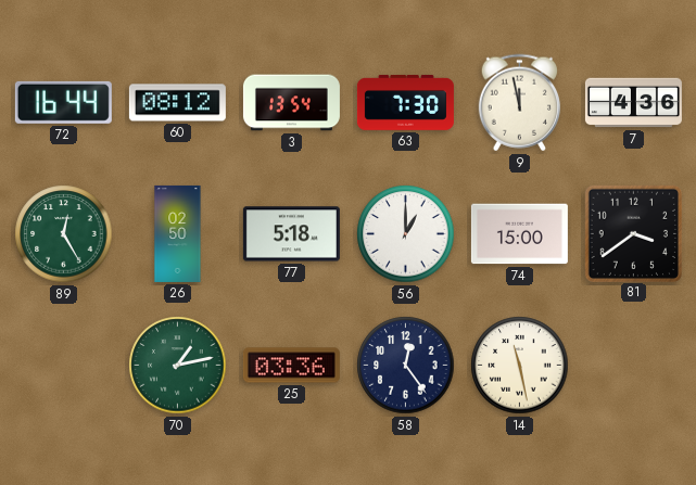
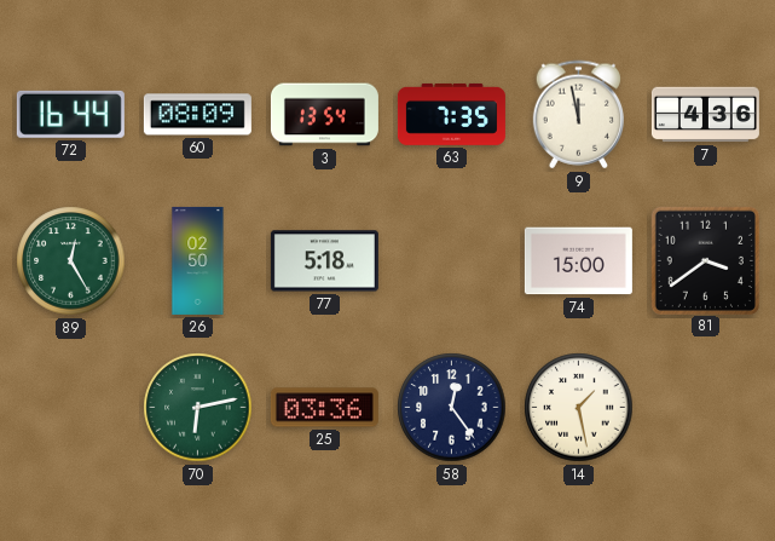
60: 08:12 -> 08:09
63: 7:30 -> 7:35
56: 1:00 -> none
70: 1:13 -> 6:13
14: 11:28 -> 1:28
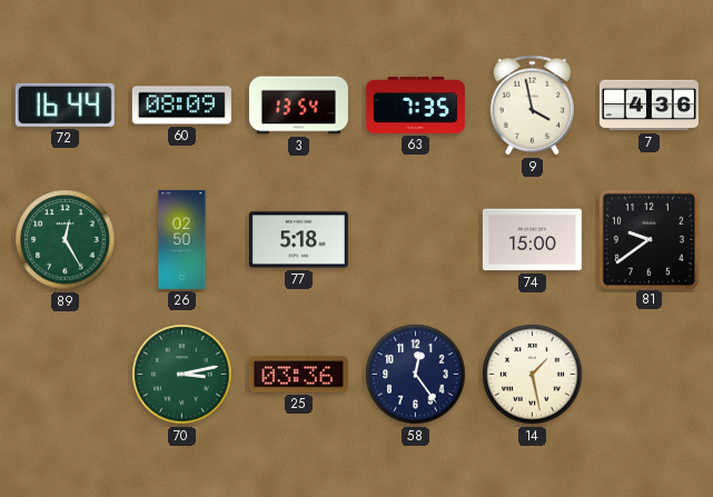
9: 11:58 -> 3:58
81: 3:39 -> 9:39
70: 6:13 -> 3:13
